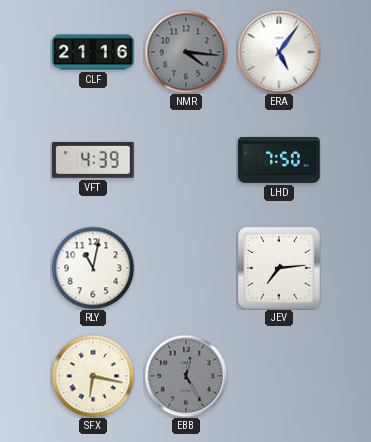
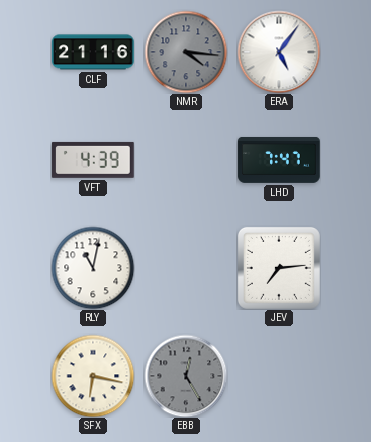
LHD: 7:50 -> 7:47
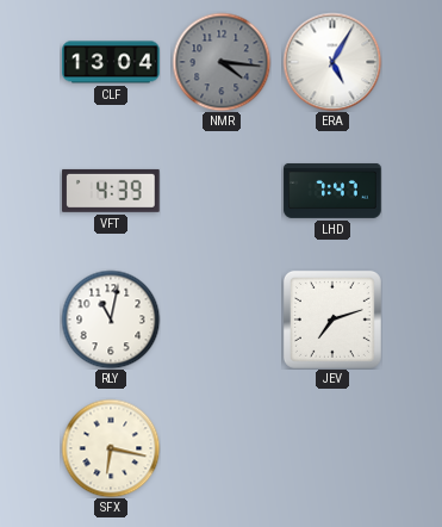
CLF: 21:16 -> 13:04
ERA: 5:06 -> 5:05
JEV: 7:14 -> 7:12
EBB: 12:25 -> none
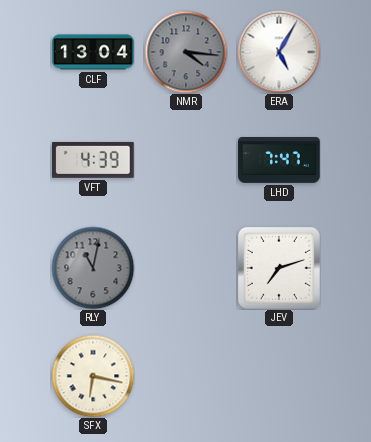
RLY dial: white -> grey
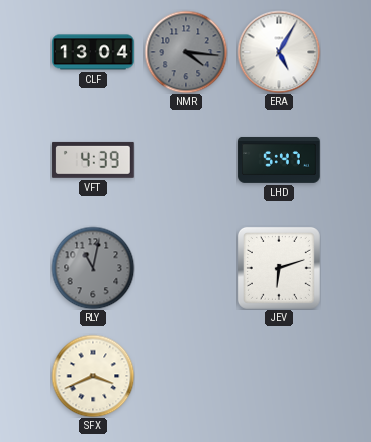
LHD: 7:47 -> 5:47
JEV: 7:12 -> 6:12
SFX: 6:17 -> 3:41
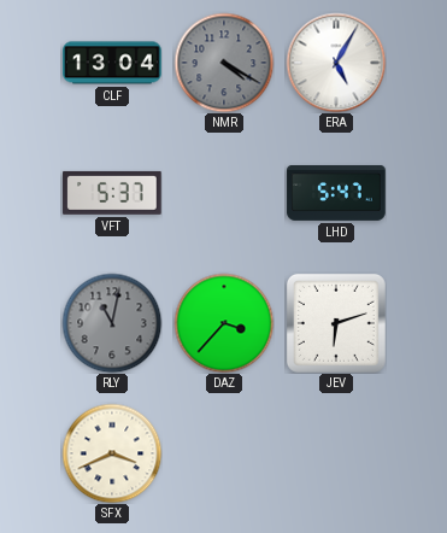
NMR: 4:16 -> 4:20
VFT: 4:39 -> 5:37
DAZ: none -> 3:37
